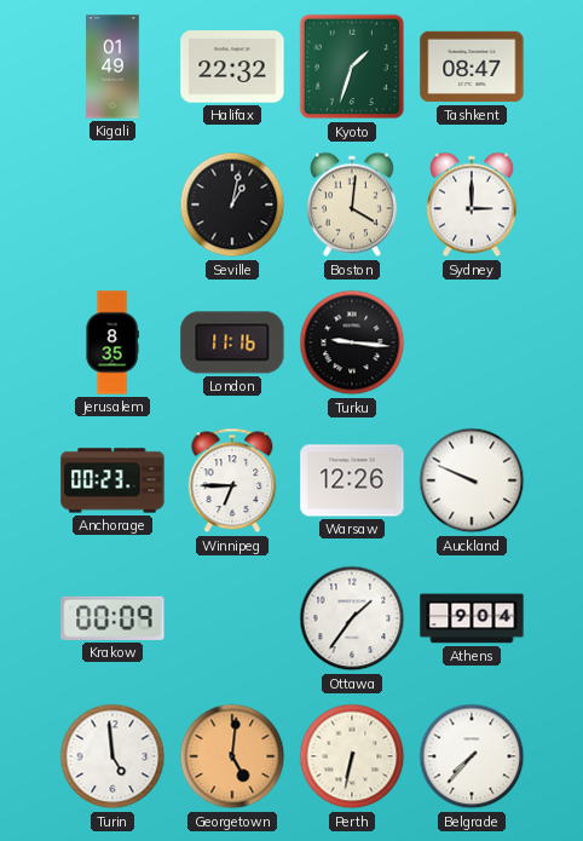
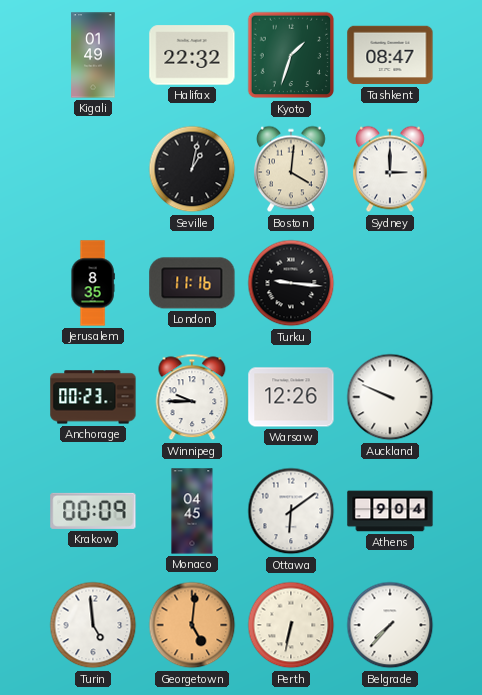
Winnipeg: 6:45 -> 9:45
Monaco: none -> 04:45
Ottawa: 1:36 -> 6:09
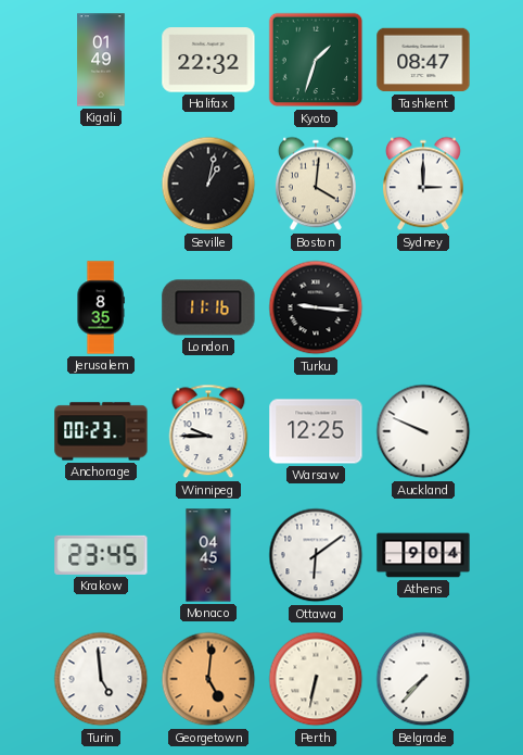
Warsaw: 12:26 -> 12:25
Krakow: 00:09 -> 23:45
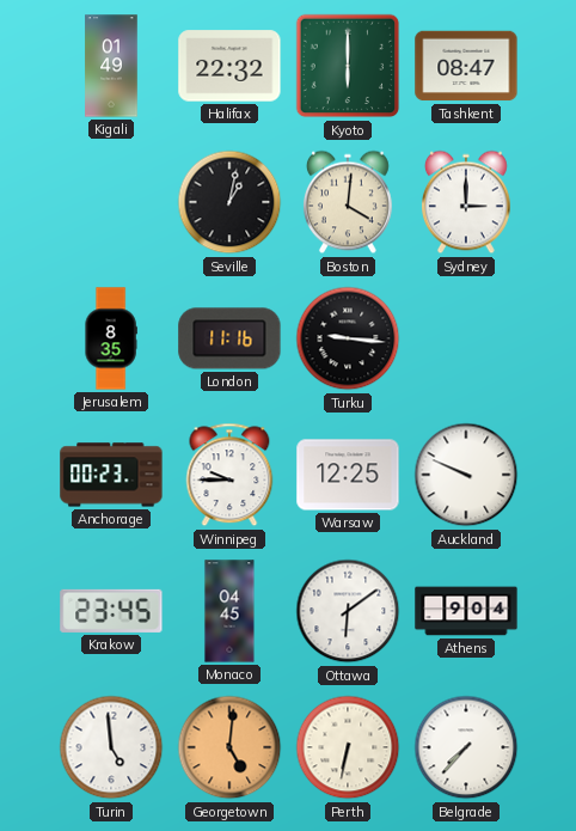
Kyoto: 1:33 -> 6:00
